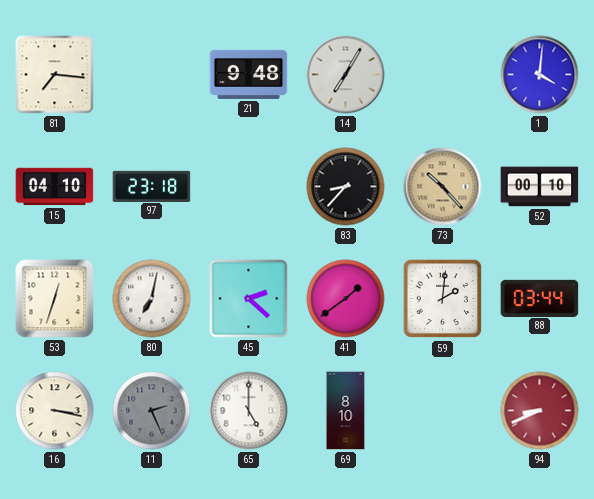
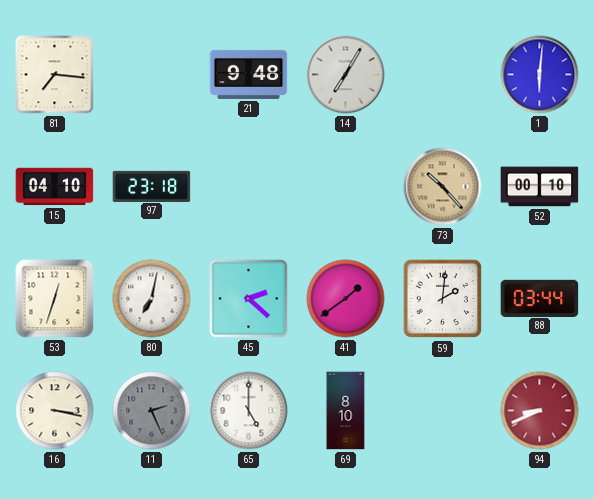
1: 4:01 -> 6:01
83: 8:37 -> none
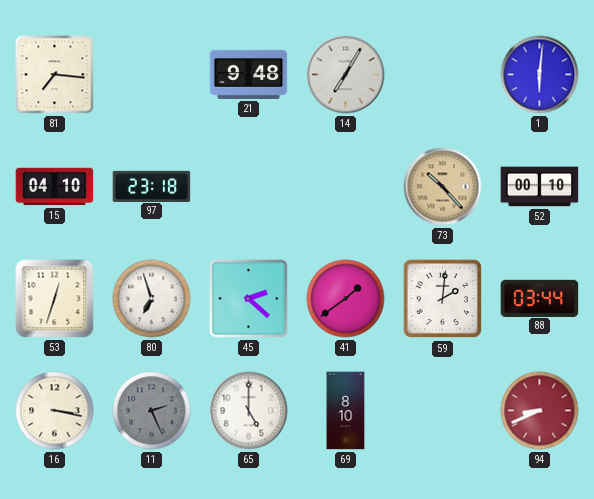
80: 7:02 -> 6:57
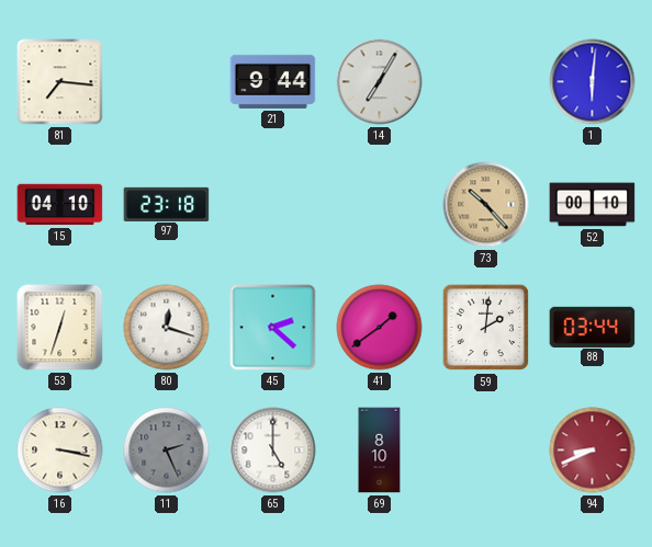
21: 9:48 -> 9:44
80: 6:57 -> 12:18
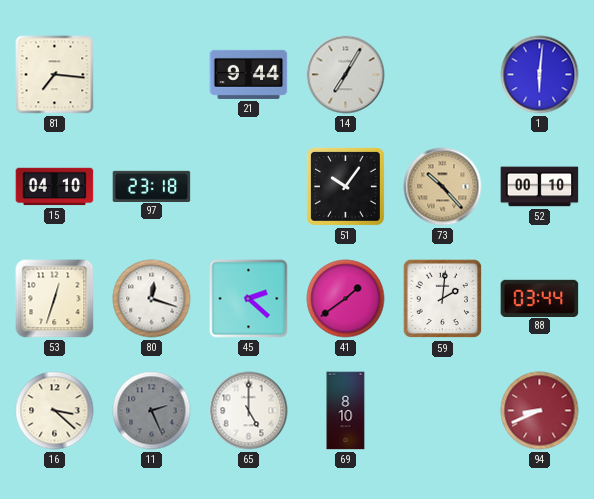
51: none -> 10:06
16: 3:17 -> 3:22
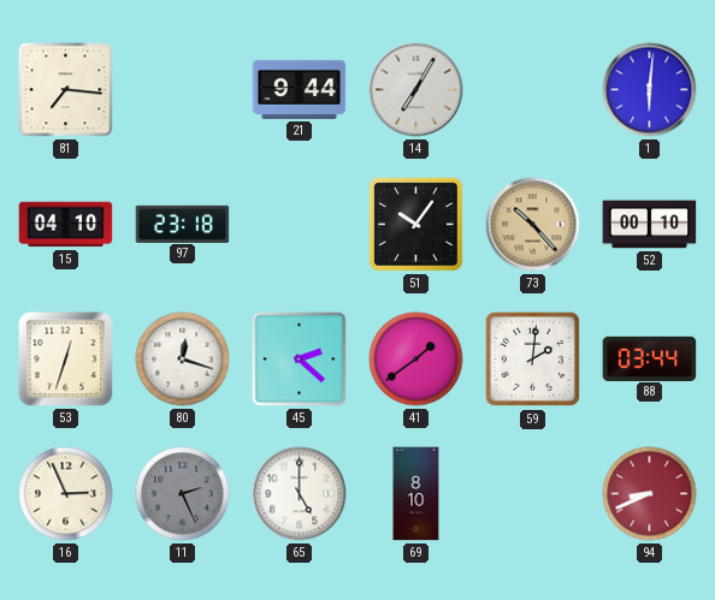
16: 3:22 -> 2:56
